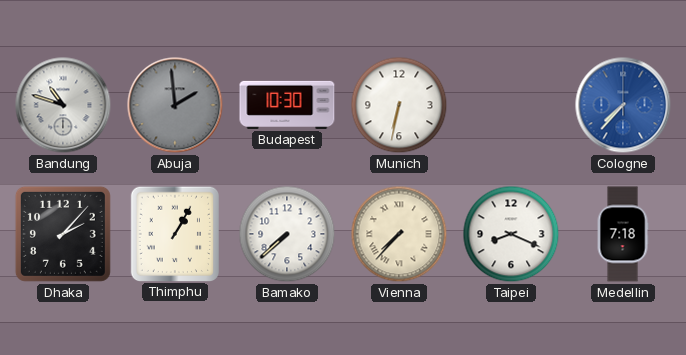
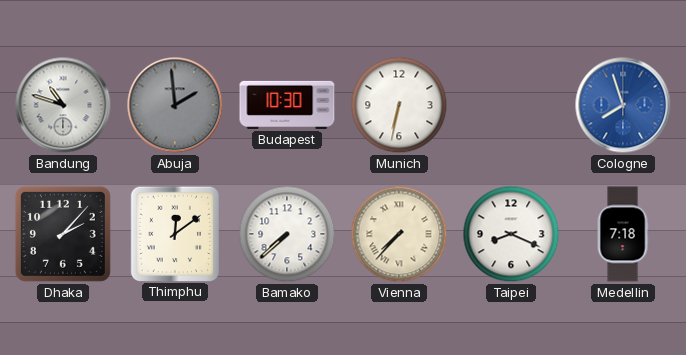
Cologne: 7:37 -> 7:57
Thimphu: 1:05 -> 12:09
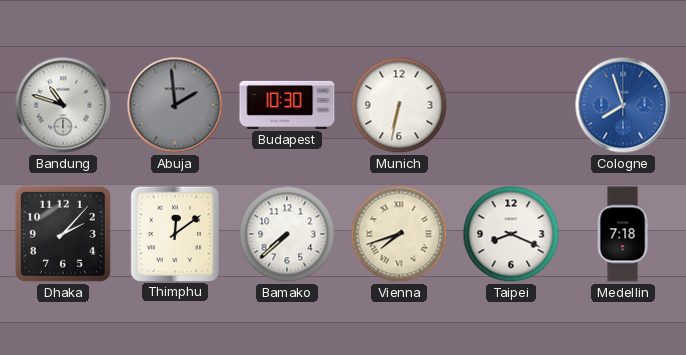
Vienna: 7:37 -> 7:42
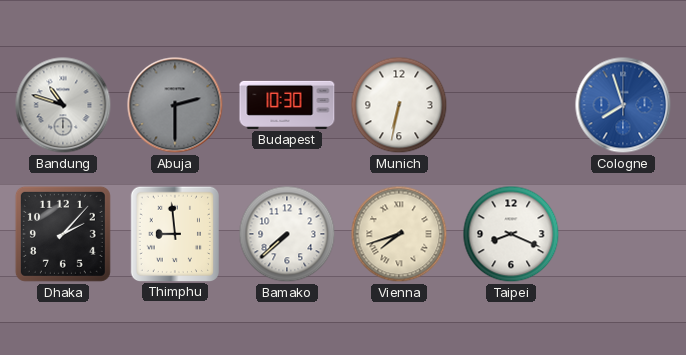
Abuja: 1:59 -> 2:30
Thimphu: 12:09 -> 8:59
Medellin: 7:18 -> none
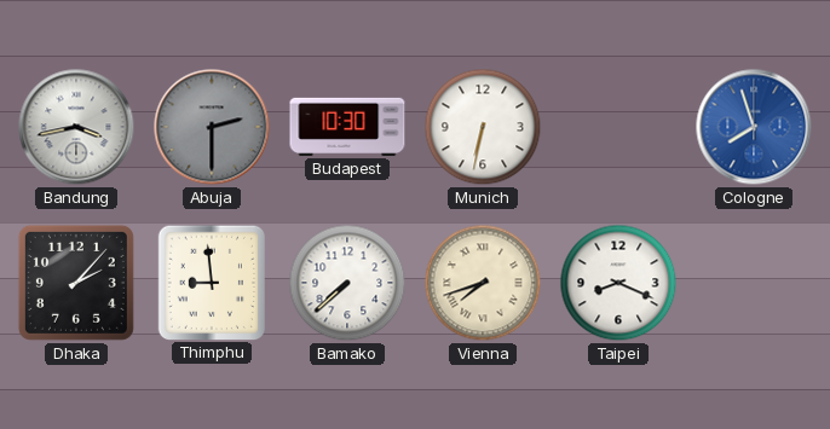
Bandung: 10:48 -> 3:43
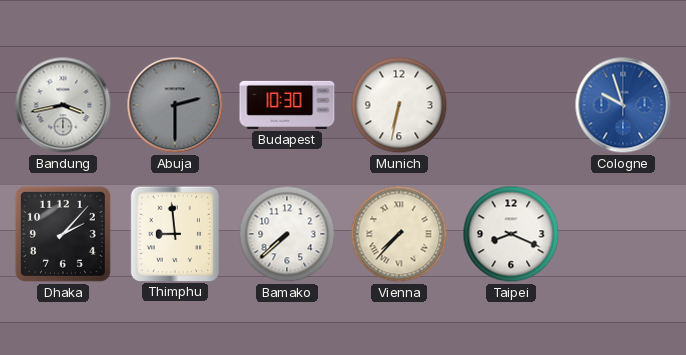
Cologne: 7:57 -> 9:57
Vienna: 7:42 -> 7:37
